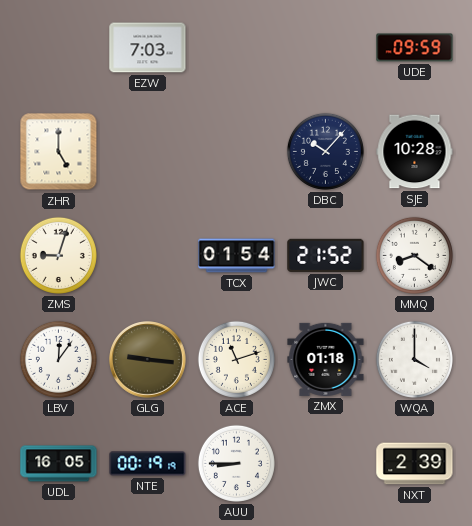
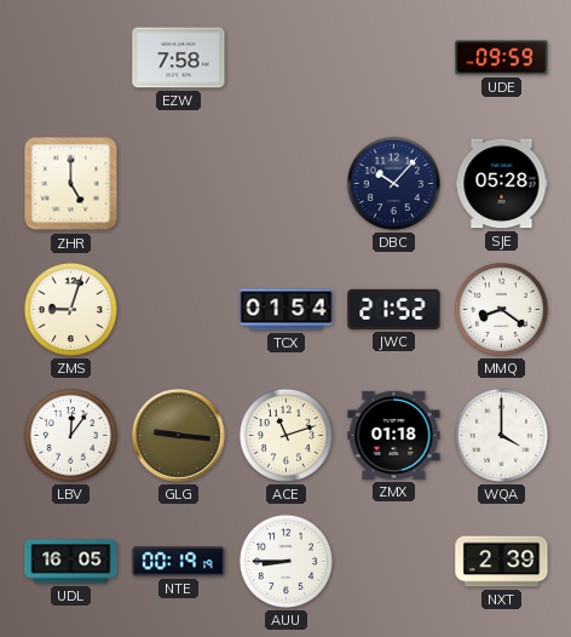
EZW: 7:03 -> 7:58
SJE: 10:28 -> 05:28
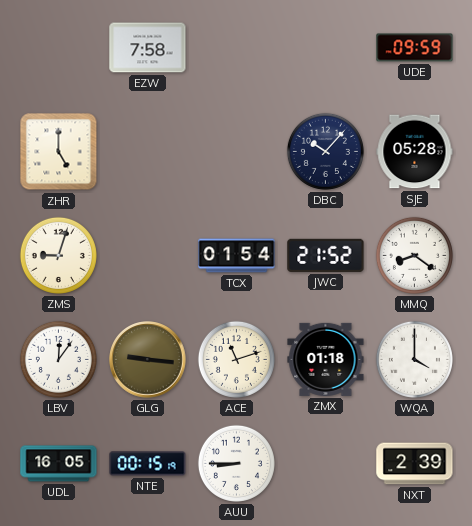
NTE: 00:19 -> 00:15
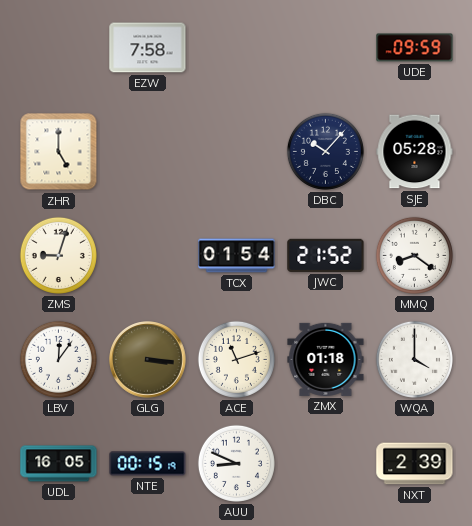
GLG: 9:16 -> 3:16
AUU: 8:45 -> 8:49
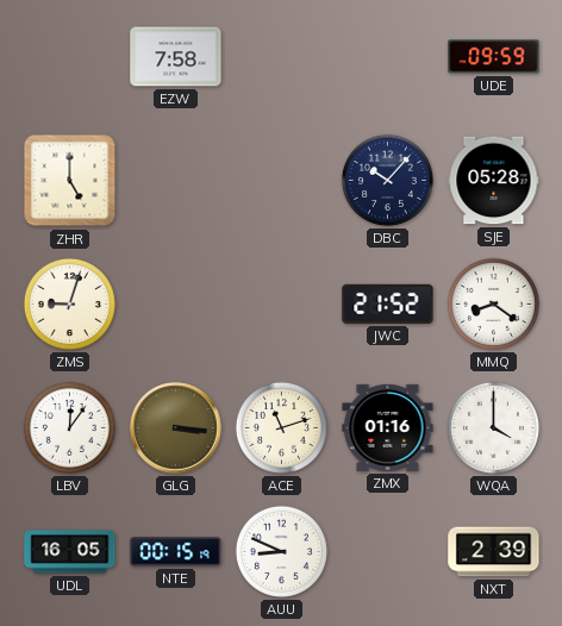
TCX: 01:54 -> none
ZMX: 01:18 -> 01:16
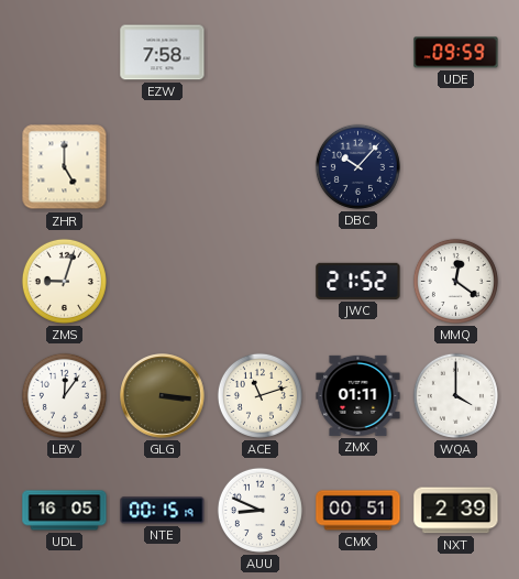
SJE: 05:28 -> none
MMQ: 8:21 -> 12:21
ZMX: 01:16 -> 01:11
CMX: none -> 00:51
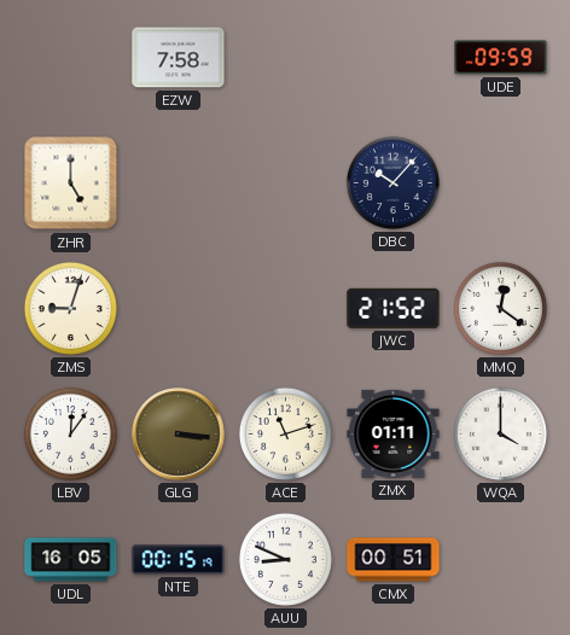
NXT: 2:39 -> none
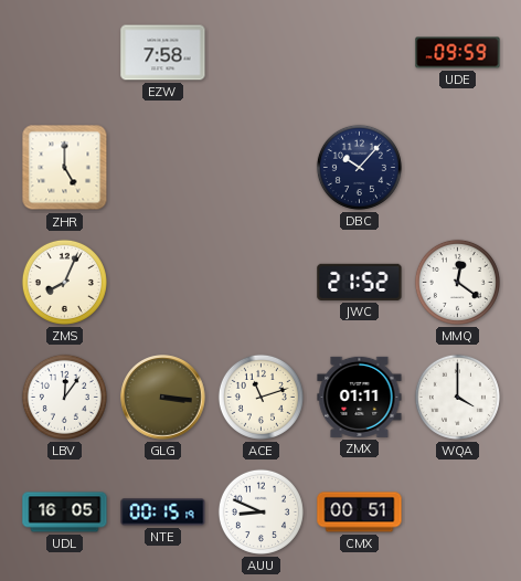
ZMS: 9:03 -> 8:04
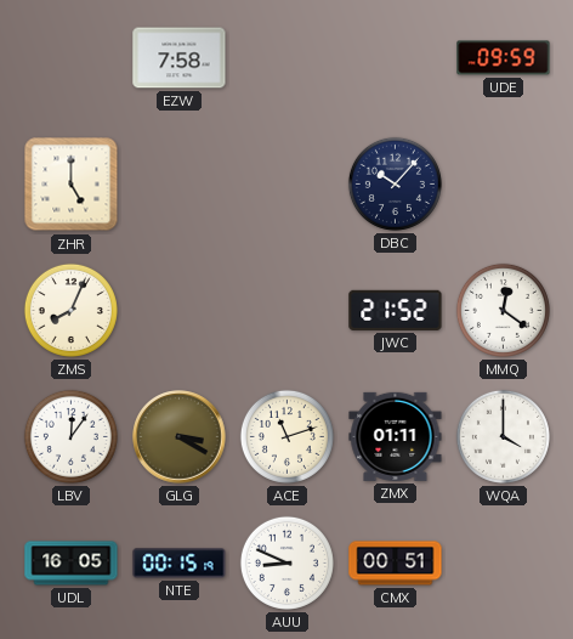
GLG: 3:16 -> 3:20
